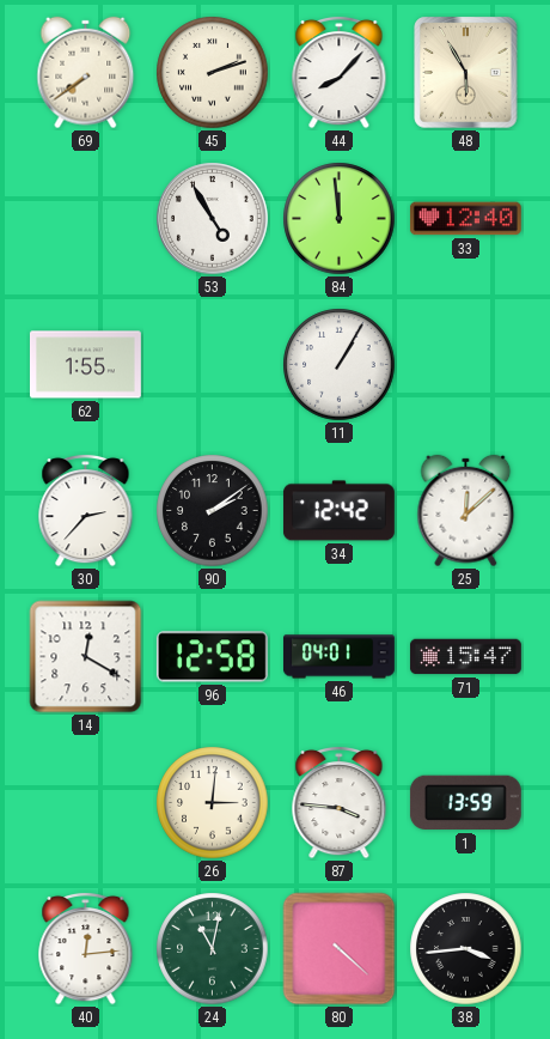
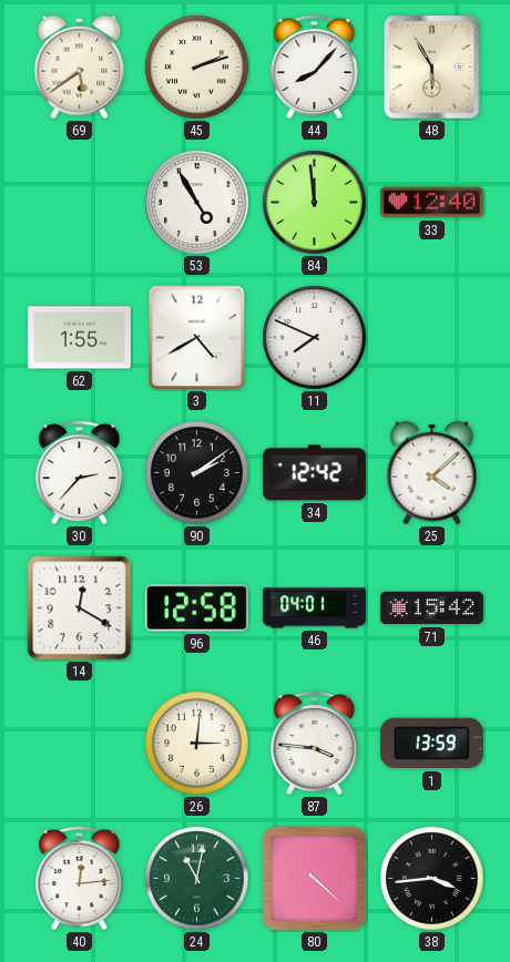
69: 7:39 -> 5:39
3: none -> 4:40
11: 1:05 -> 7:49
25: 12:08 -> 4:08
71: 15:47 -> 15:42
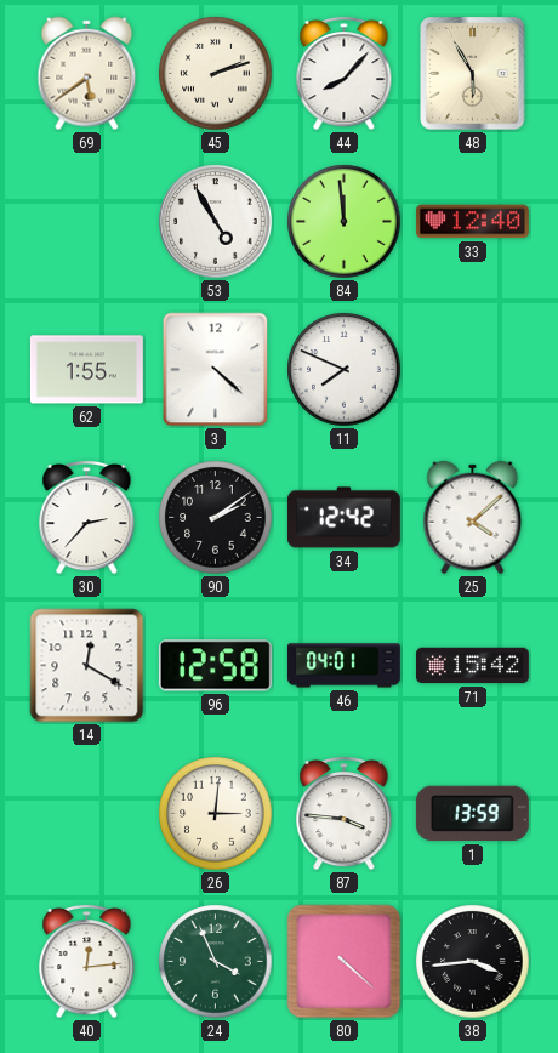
3: 4:40 -> 4:22
24: 11:02 -> 3:56
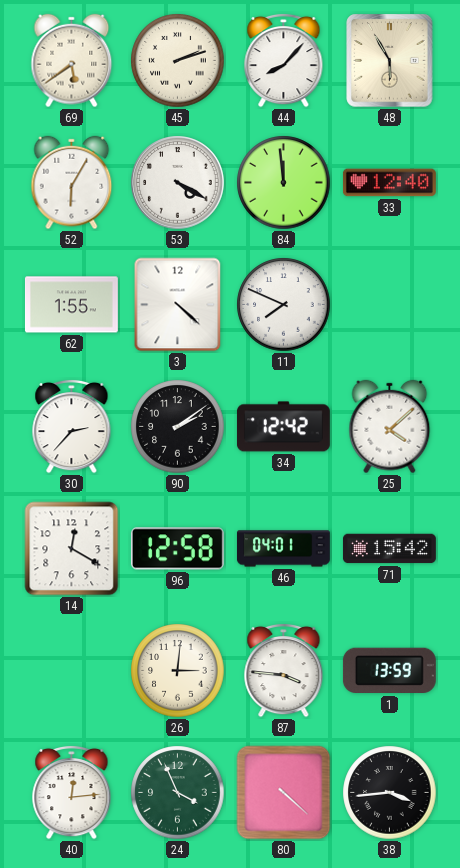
52: none -> 6:05
53: 4:55 -> 4:20
